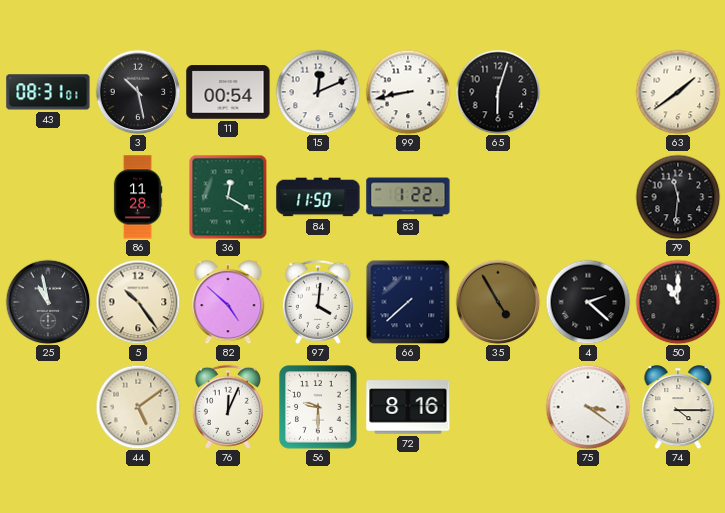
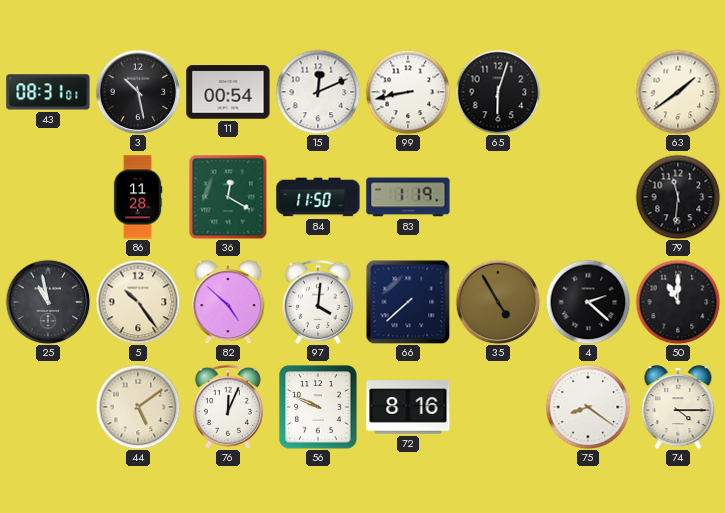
83: 1:22 -> 1:19
56: 9:30 -> 9:49
75: 3:21 -> 8:21
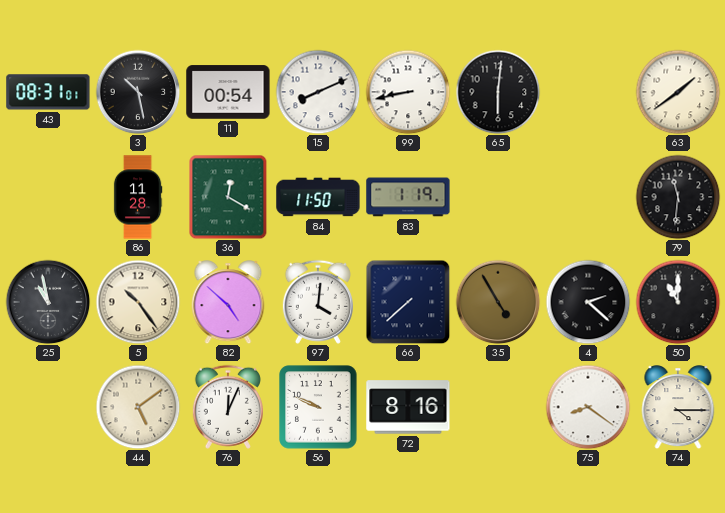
15: 12:11 -> 8:11
65: 6:03 -> 6:01
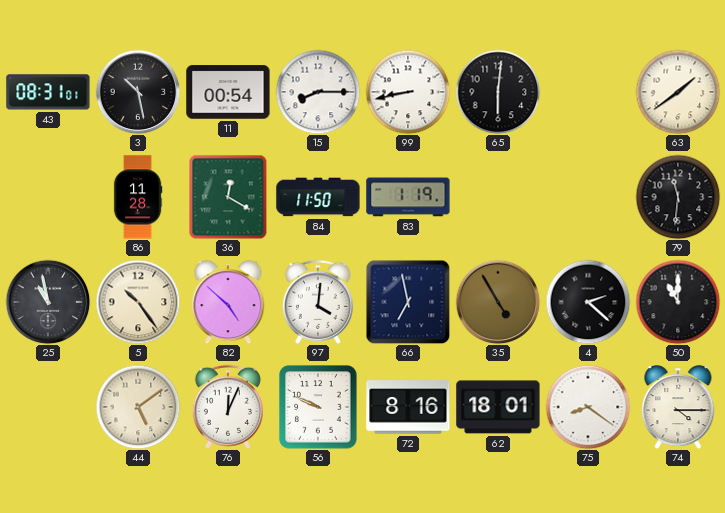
15: 8:11 -> 8:15
66: 7:38 -> 6:58
62: none -> 18:01
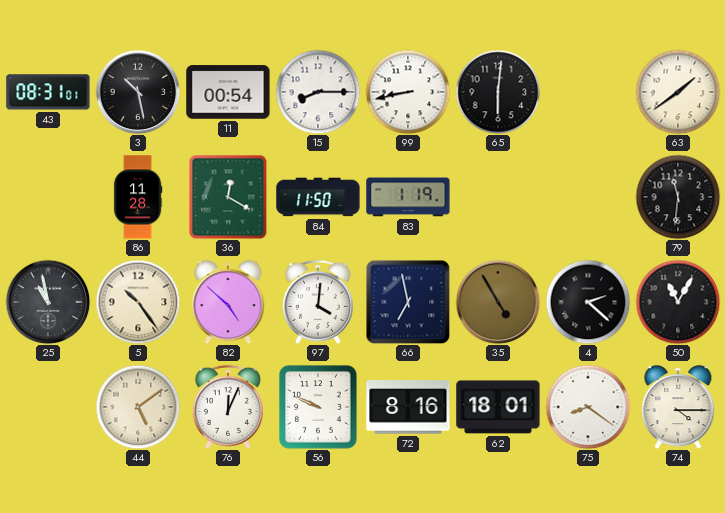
50: 11:00 -> 11:05
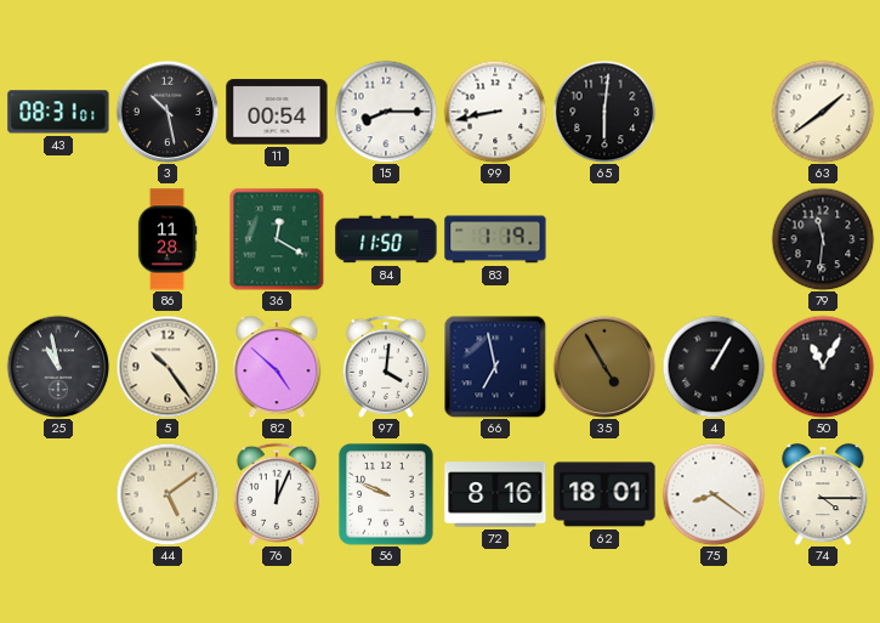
4: 2:22 -> 1:05
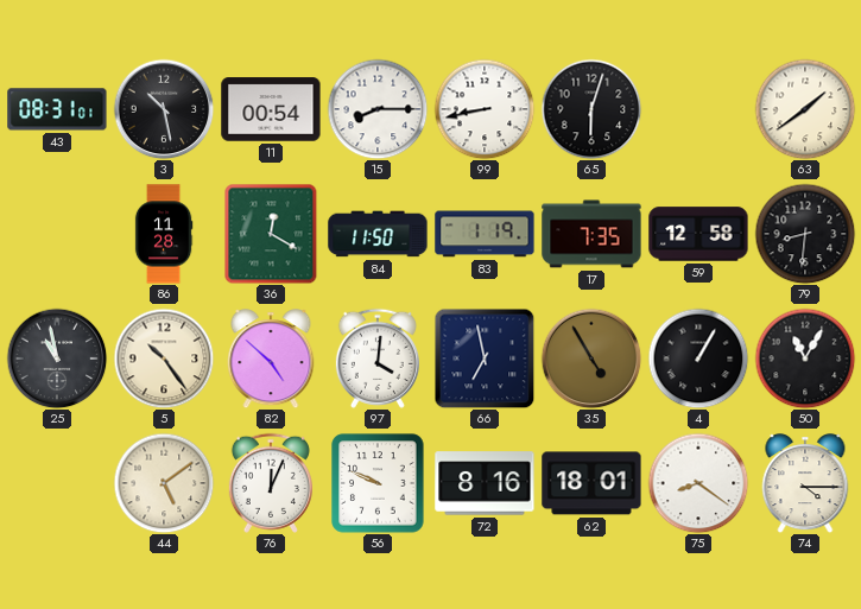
65: 6:01 -> 6:03
17: none -> 7:35
59: none -> 12:58
79: 11:31 -> 8:31
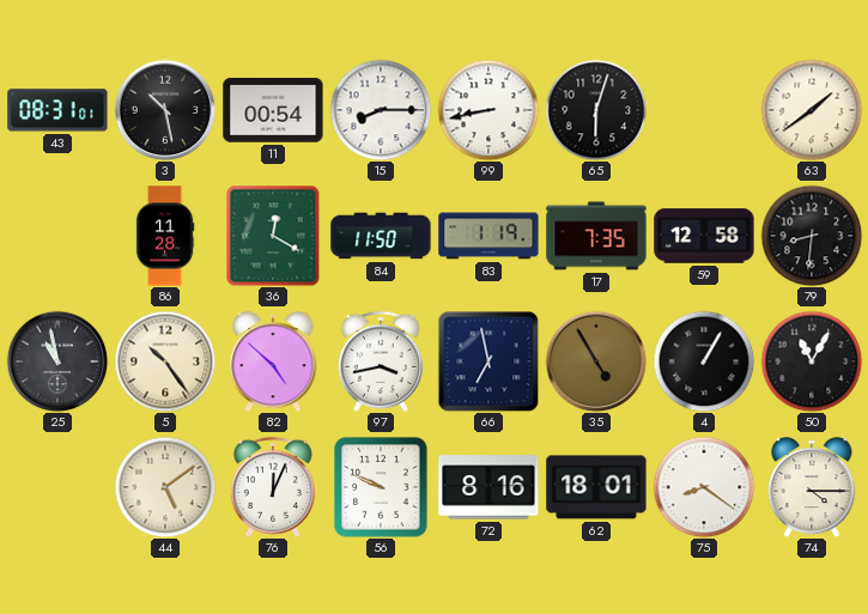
97: 4:01 -> 3:43
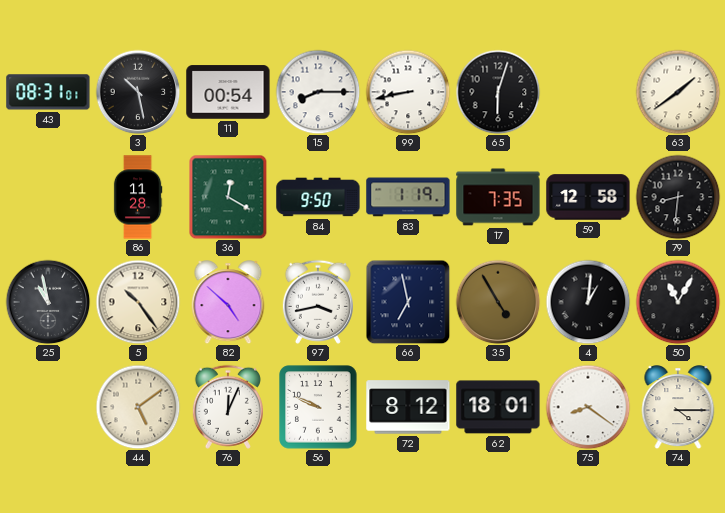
84: 11:50 -> 9:50
4: 1:05 -> 1:01
72: 8:16 -> 8:12
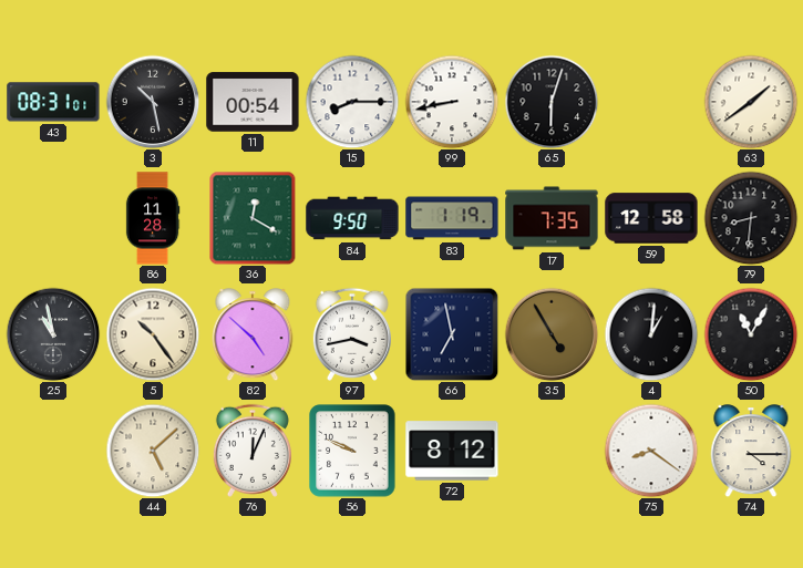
44: 5:09 -> 5:08
62: 18:01 -> none
